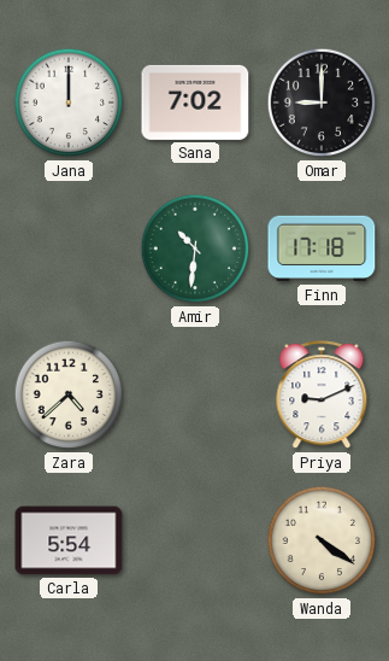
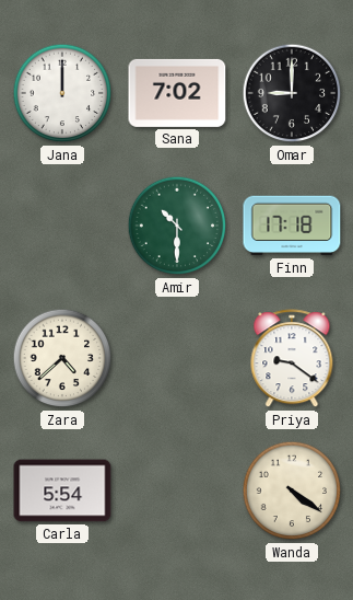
Amir: 10:31 -> 10:30
Priya: 9:11 -> 9:21
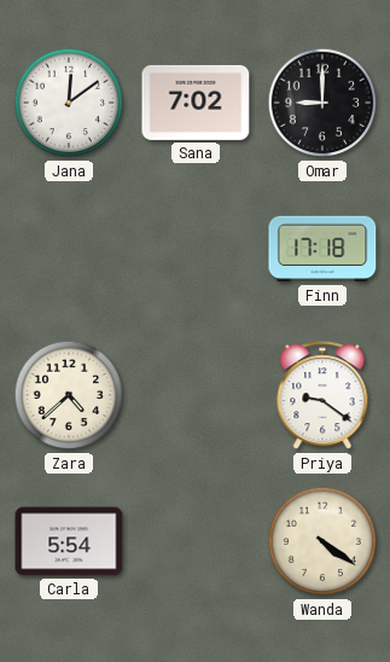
Jana: 12:00 -> 12:09
Amir: 10:30 -> none
